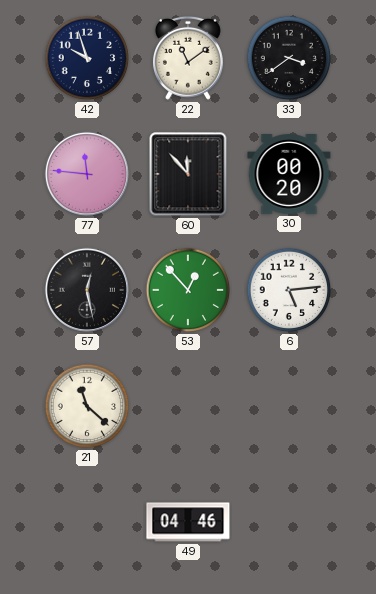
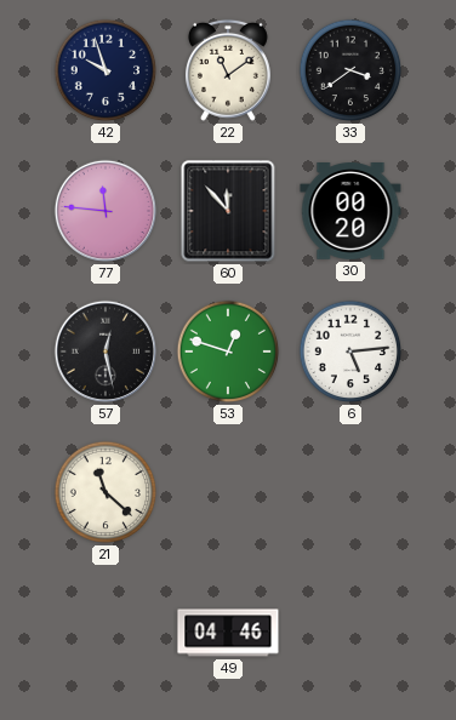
53: 12:53 -> 12:48
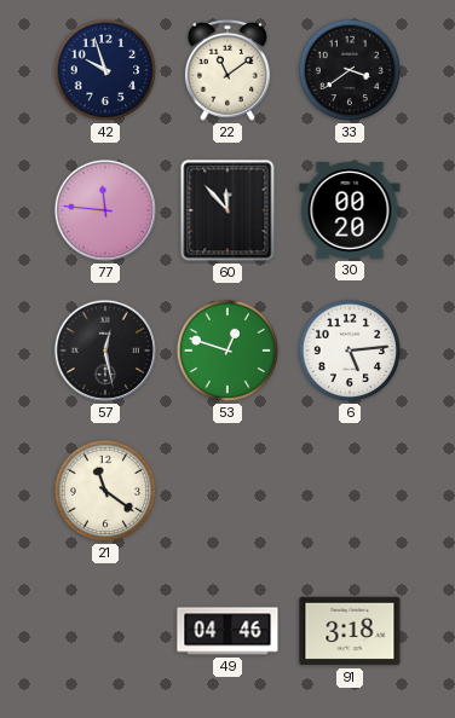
21: 11:22 -> 11:21
91: none -> 3:18
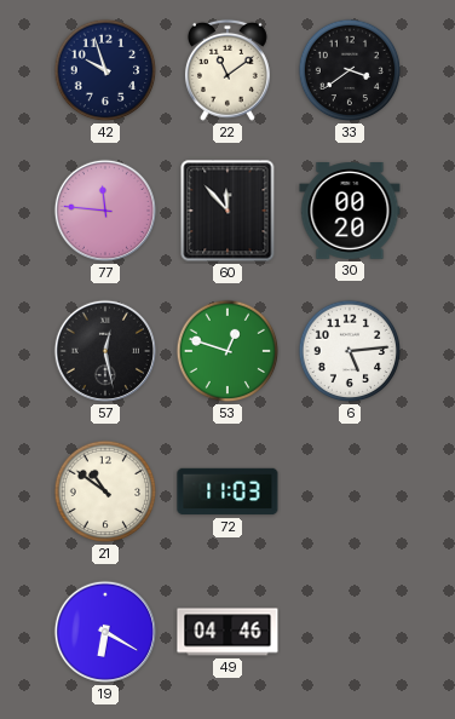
21: 11:21 -> 10:51
72: none -> 11:03
19: none -> 6:20
91: 3:18 -> none
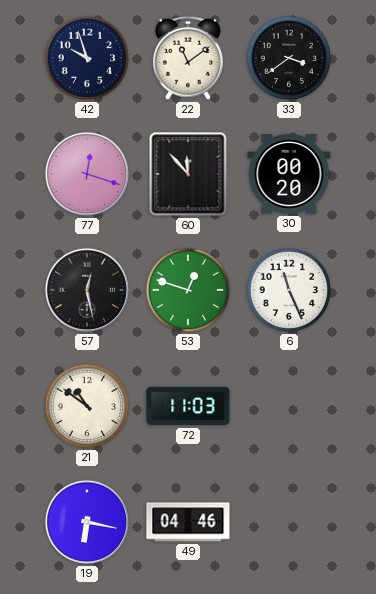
77: 11:46 -> 12:18
6: 5:14 -> 11:26
19: 6:20 -> 6:17
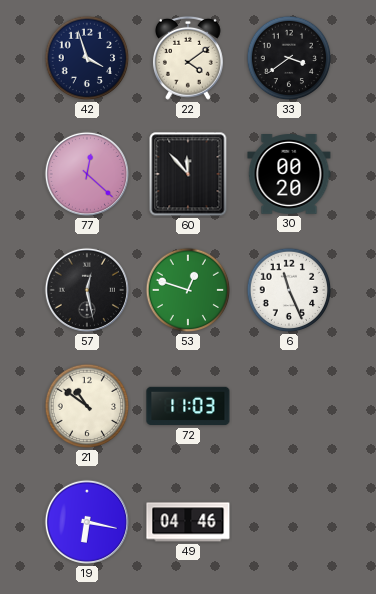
42: 9:57 -> 3:57
22: 11:09 -> 4:09
77: 12:18 -> 12:22
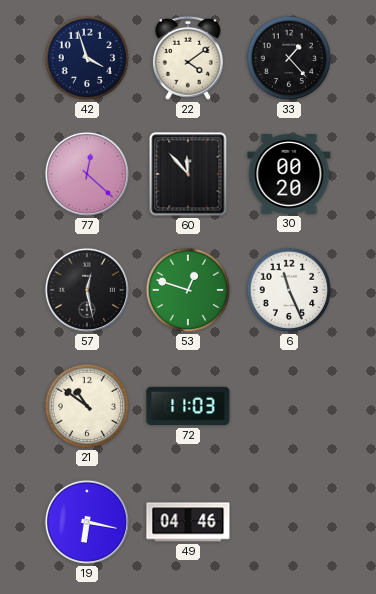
33: 3:39 -> 1:23
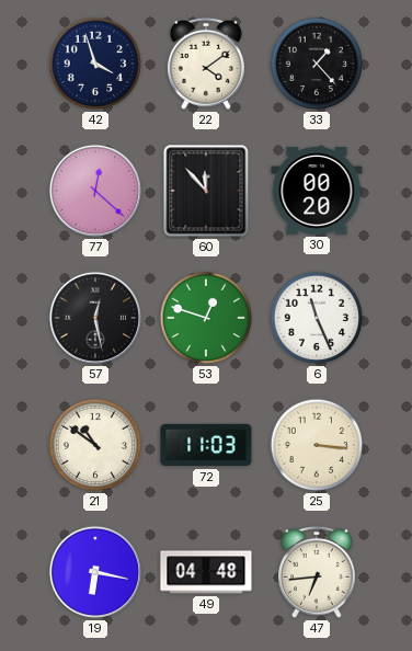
25: none -> 3:16
49: 04:46 -> 04:48
47: none -> 6:44
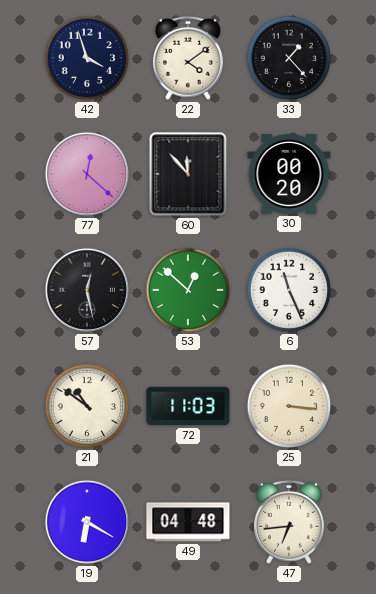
53: 12:48 -> 12:52
19: 6:17 -> 6:20
